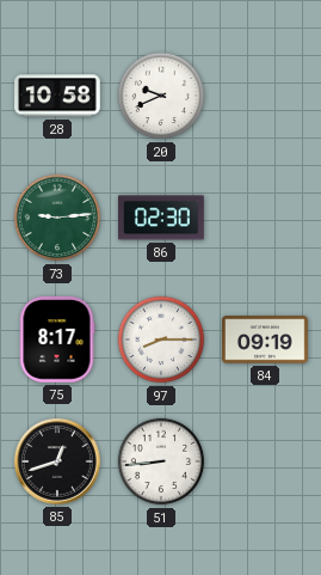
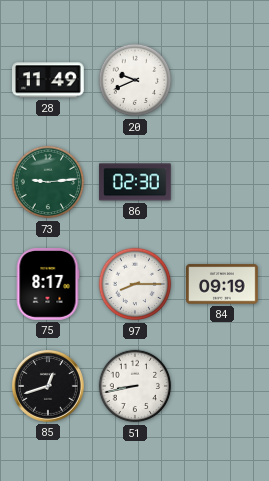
28: 10:58 -> 11:49
51: 8:44 -> 8:43
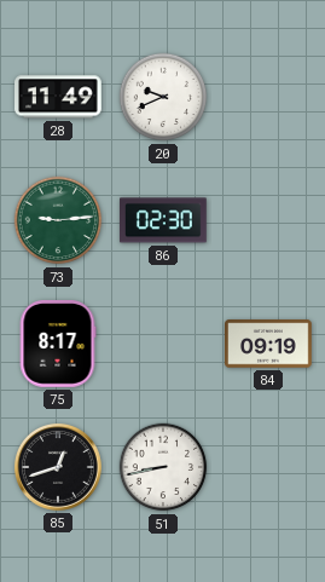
97: 8:15 -> none
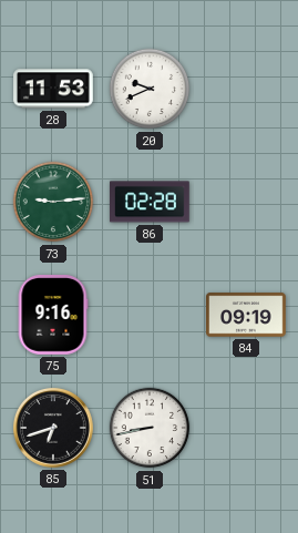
28: 11:49 -> 11:53
86: 02:30 -> 02:28
75: 8:17 -> 9:16
85: 12:42 -> 6:42
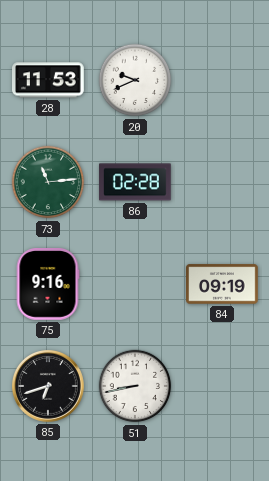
73: 9:14 -> 11:14
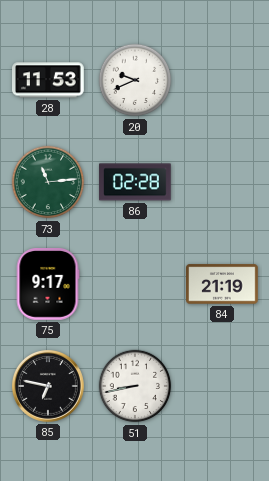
75: 9:16 -> 9:17
84: 09:19 -> 21:19
85: 6:42 -> 6:47
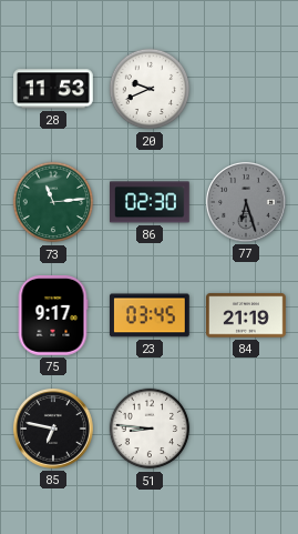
86: 02:28 -> 02:30
77: none -> 6:27
23: none -> 03:45
51: 8:43 -> 8:46
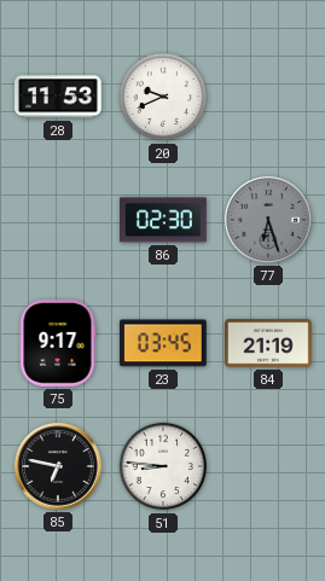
73: 11:14 -> none
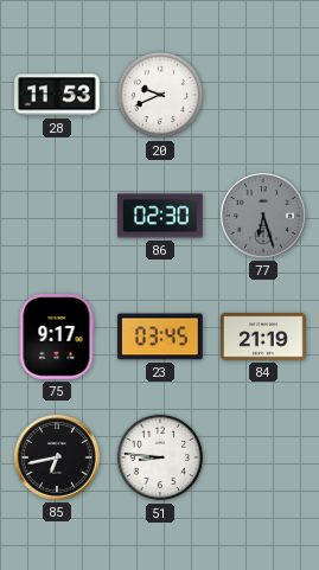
85: 6:47 -> 6:43
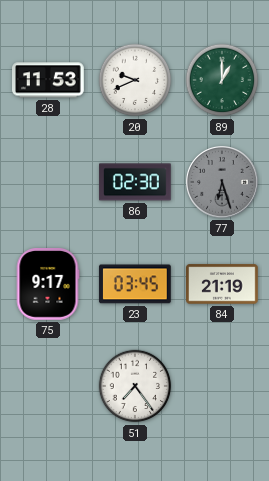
89: none -> 1:00
85: 6:43 -> none
51: 8:46 -> 7:24
